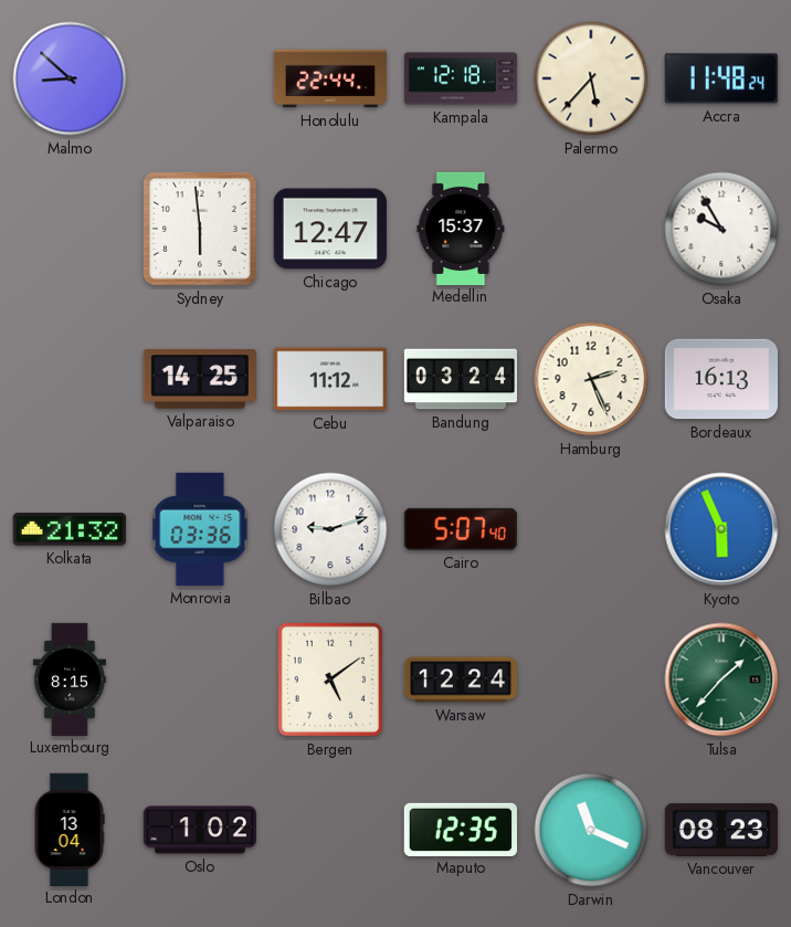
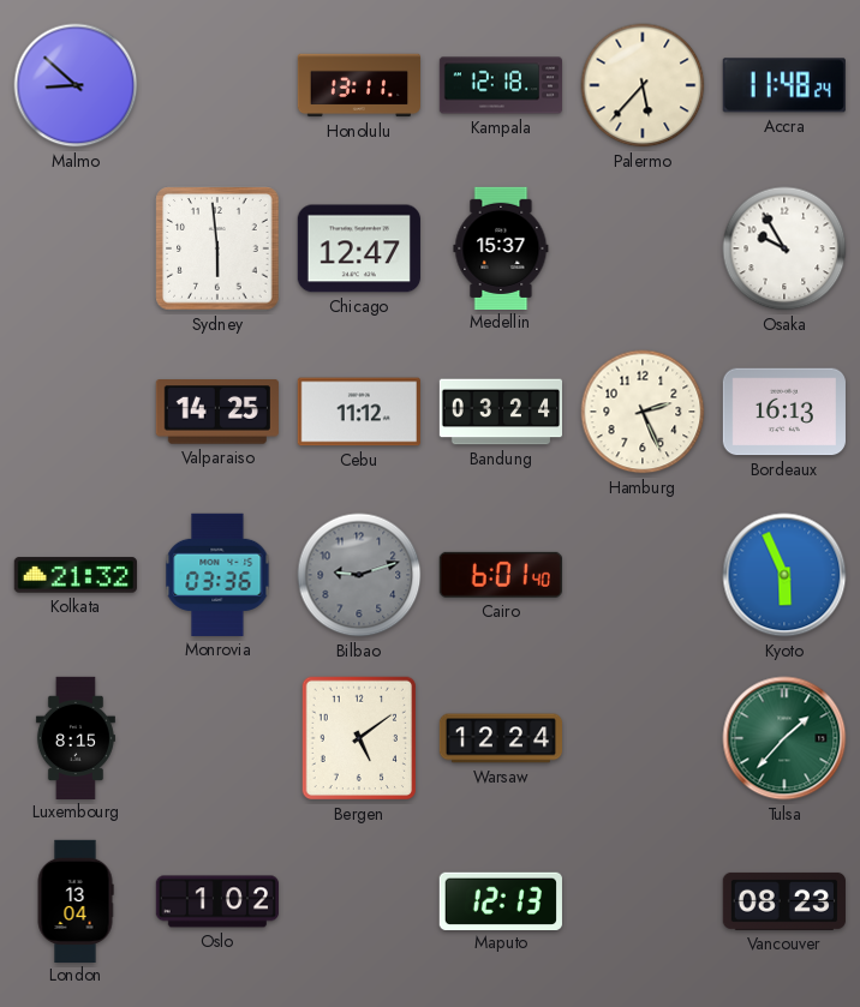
Honolulu: 22:44 -> 13:11
Bilbao dial: white -> grey
Cairo: 5:07 -> 6:01
Maputo: 12:35 -> 12:13
Darwin: 11:19 -> none
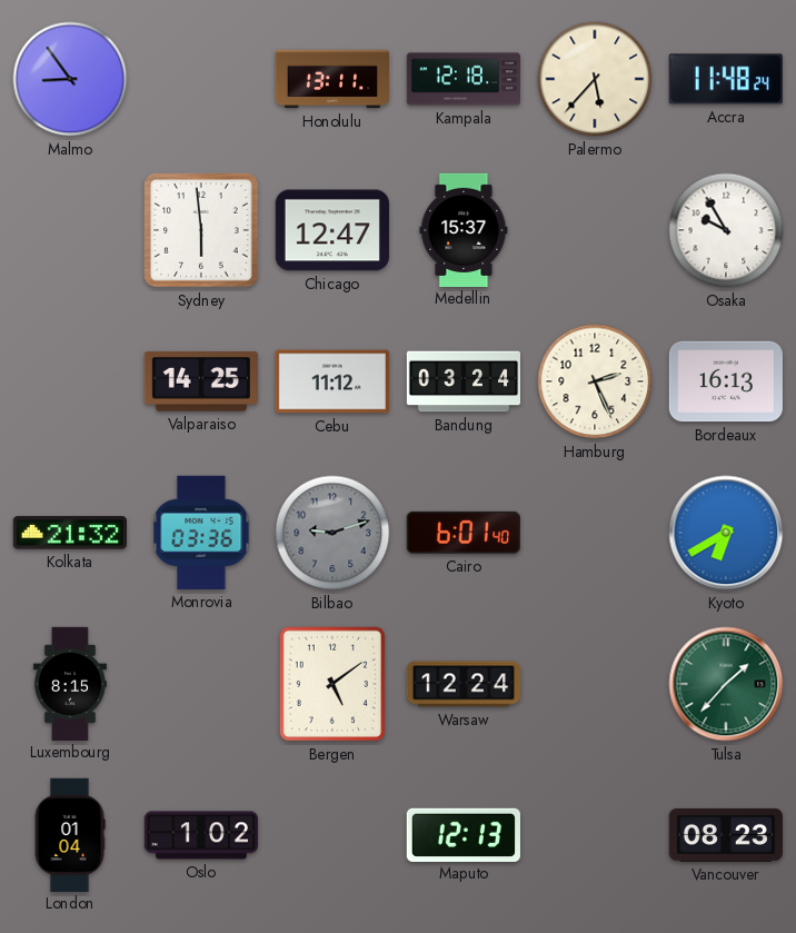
Malmo: 8:52 -> 8:54
Kyoto: 5:56 -> 6:40
London: 13:04 -> 01:04
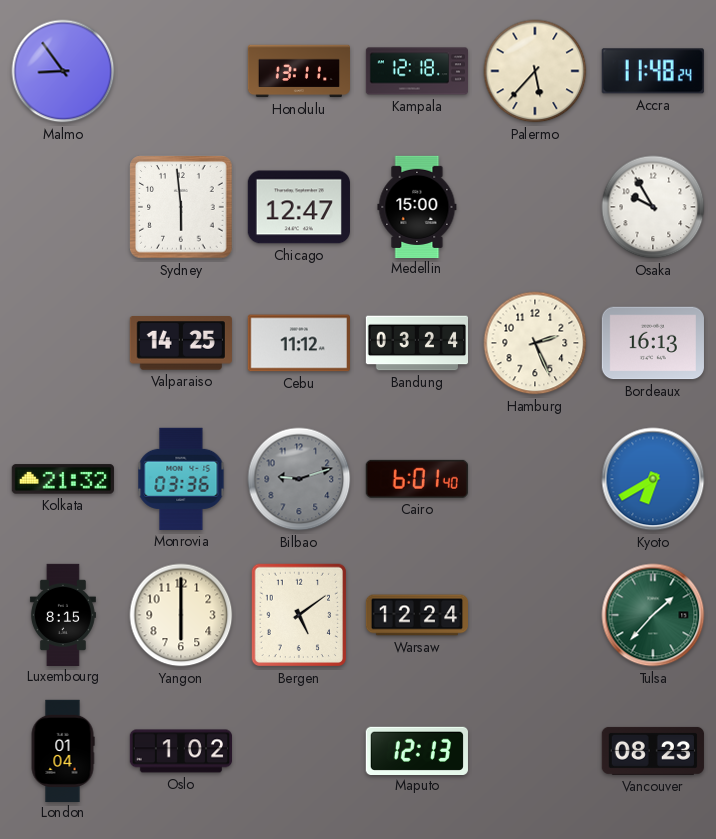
Medellin: 15:37 -> 15:00
Yangon: none -> 6:00
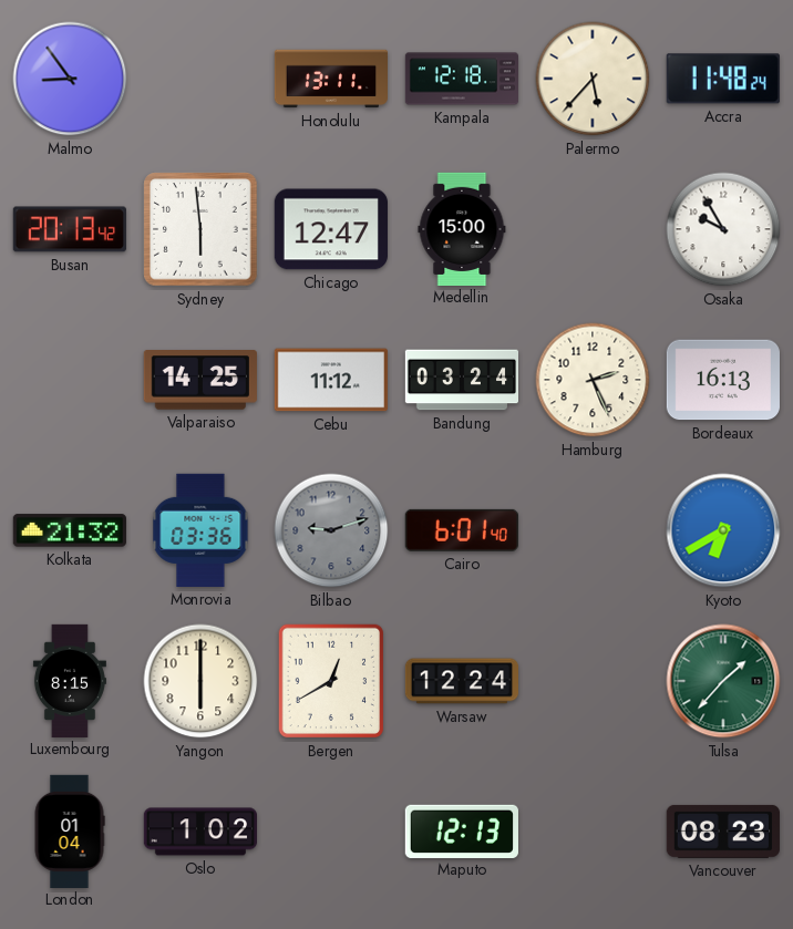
Busan: none -> 20:13
Bergen: 5:09 -> 12:40
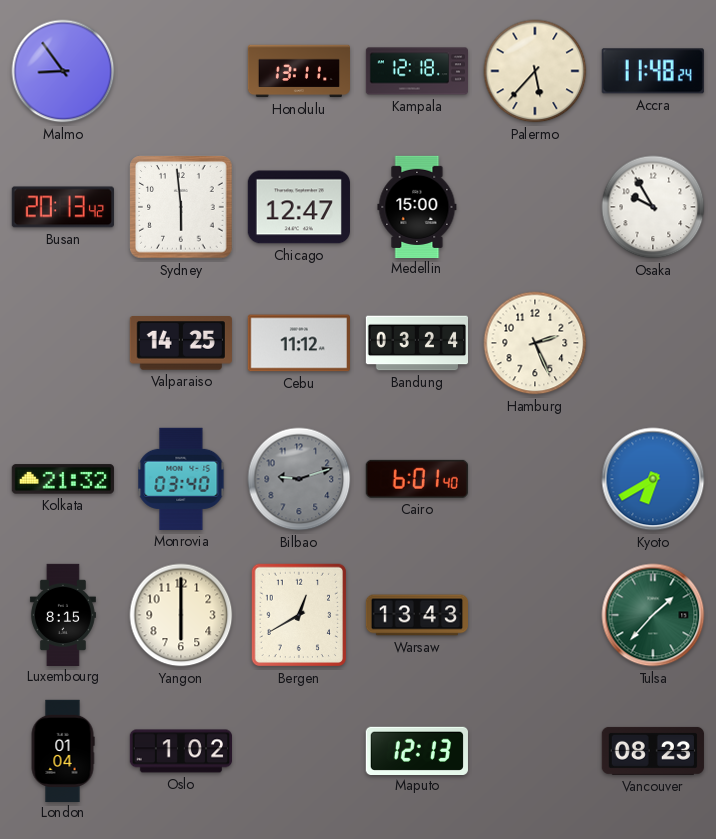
Bordeaux: 16:13 -> none
Monrovia: 03:36 -> 03:40
Warsaw: 12:24 -> 13:43
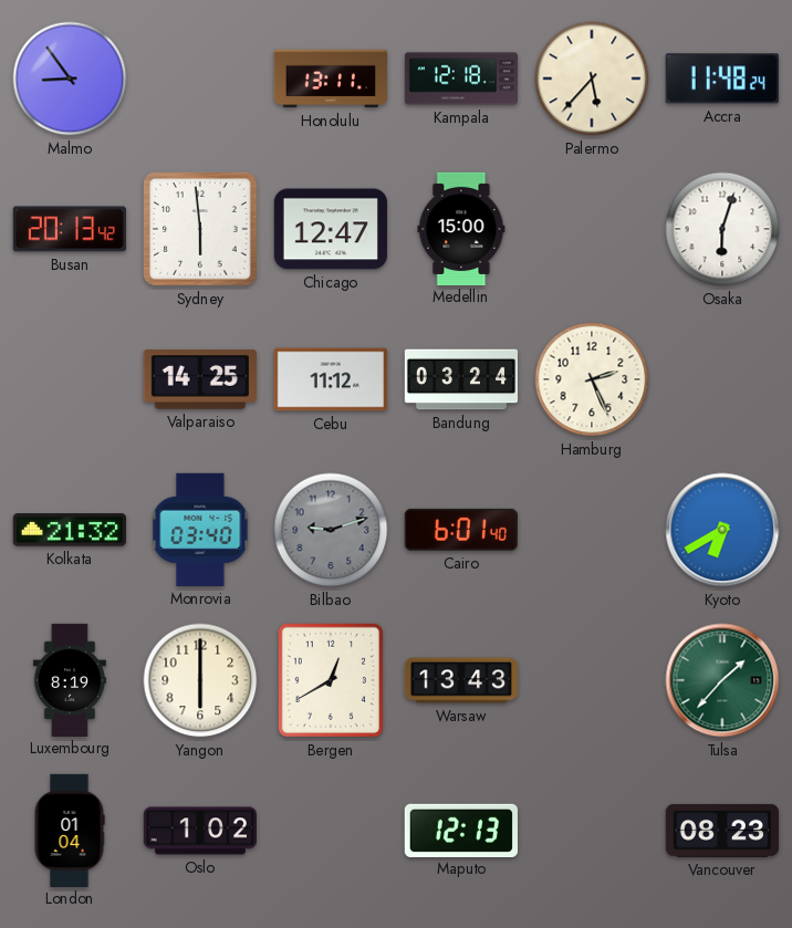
Osaka: 9:55 -> 6:03
Luxembourg: 8:15 -> 8:19
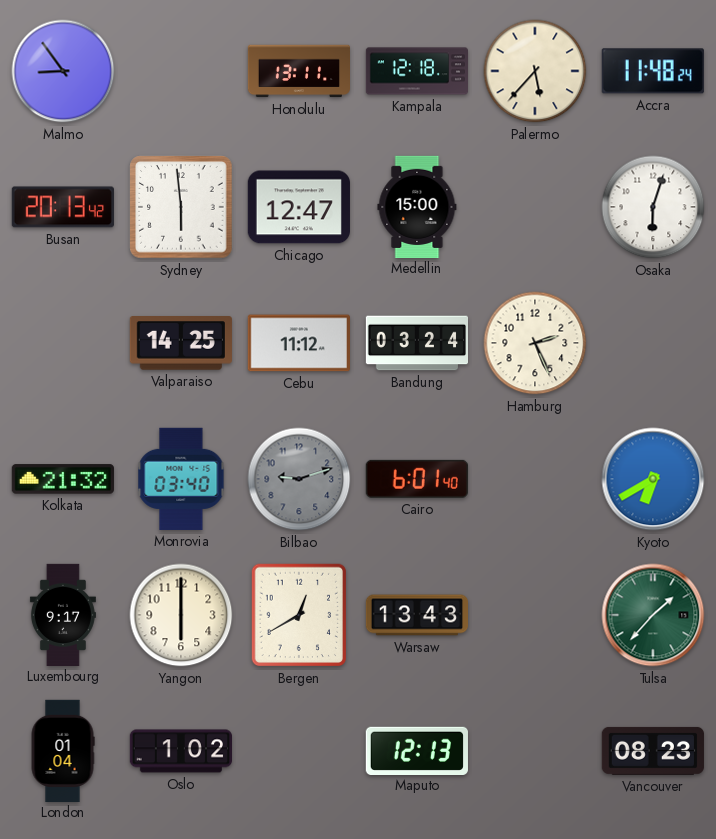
Luxembourg: 8:19 -> 9:17
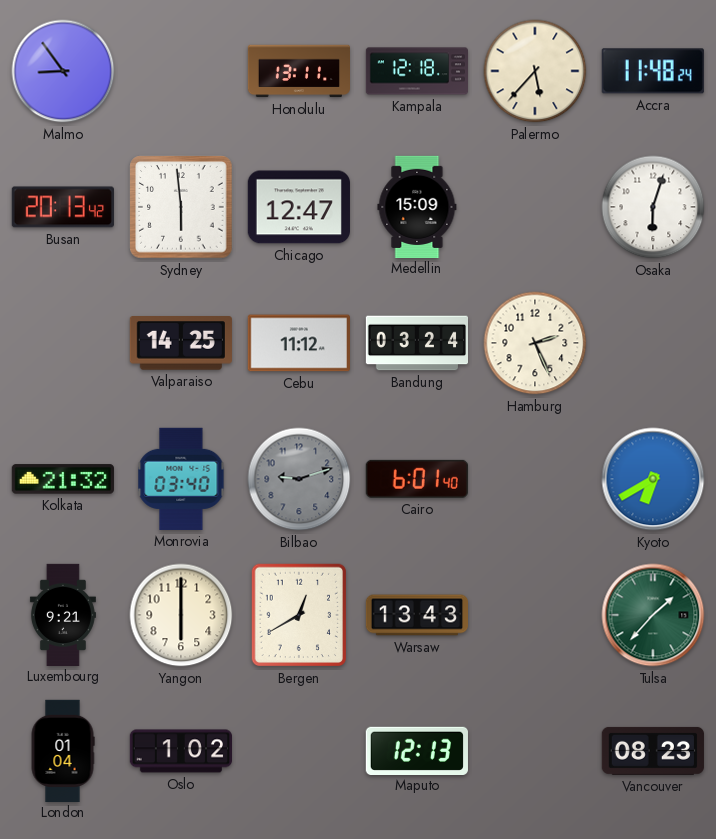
Medellin: 15:00 -> 15:09
Luxembourg: 9:17 -> 9:21
